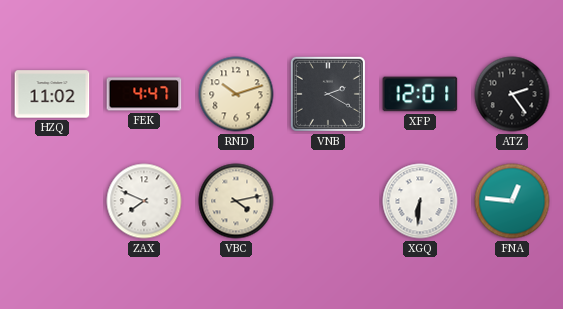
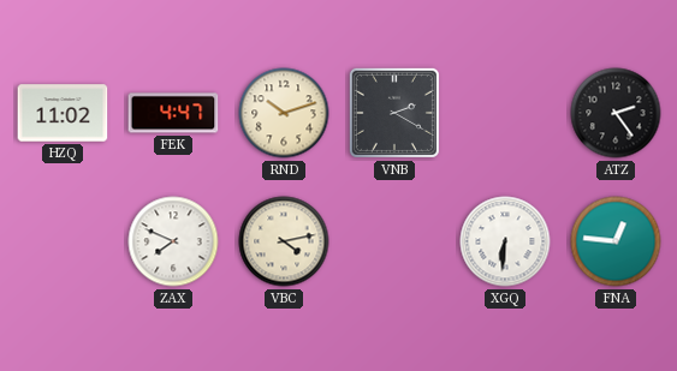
XFP: 12:01 -> none
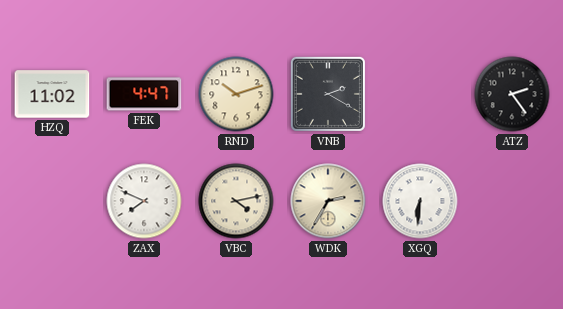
WDK: none -> 2:35
FNA: 12:46 -> none
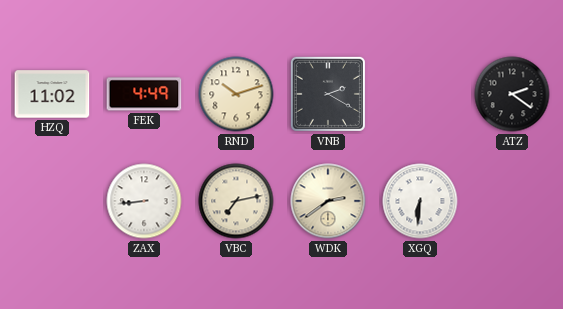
FEK: 4:47 -> 4:49
ATZ: 2:24 -> 2:21
ZAX: 7:49 -> 8:44
VBC: 4:13 -> 7:13
WDK: 2:35 -> 2:39
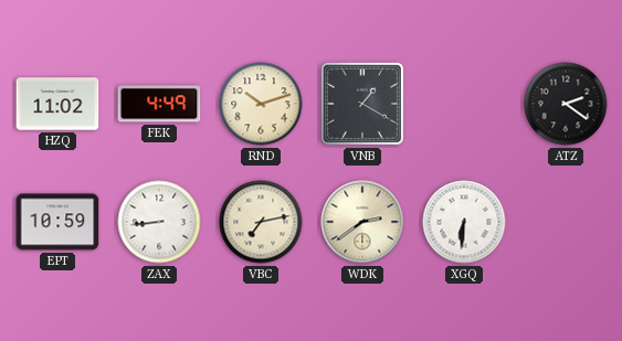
VNB: 2:20 -> 1:20
EPT: none -> 10:59
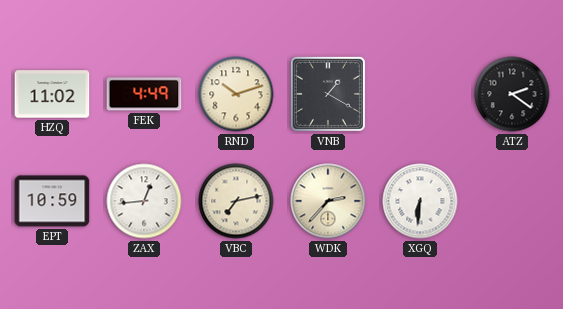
ZAX: 8:44 -> 12:44
WDK: 2:39 -> 2:37
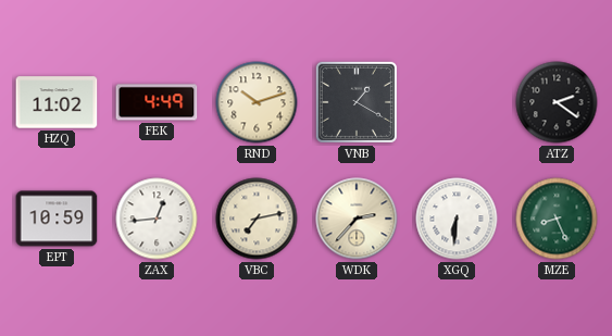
MZE: none -> 8:26
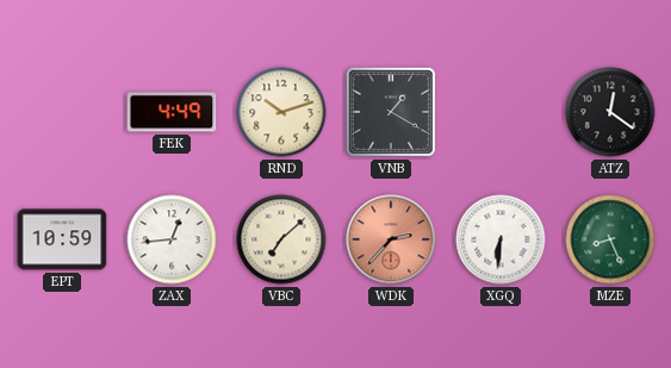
HZQ: 11:02 -> none
ATZ: 2:21 -> 12:21
VBC: 7:13 -> 7:08
WDK dial: cream -> salmon
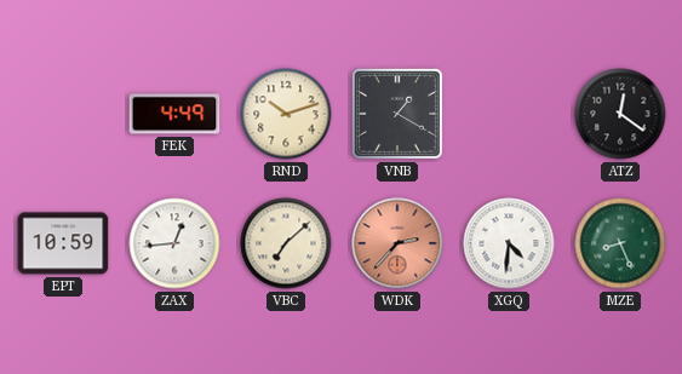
XGQ: 6:31 -> 4:31
